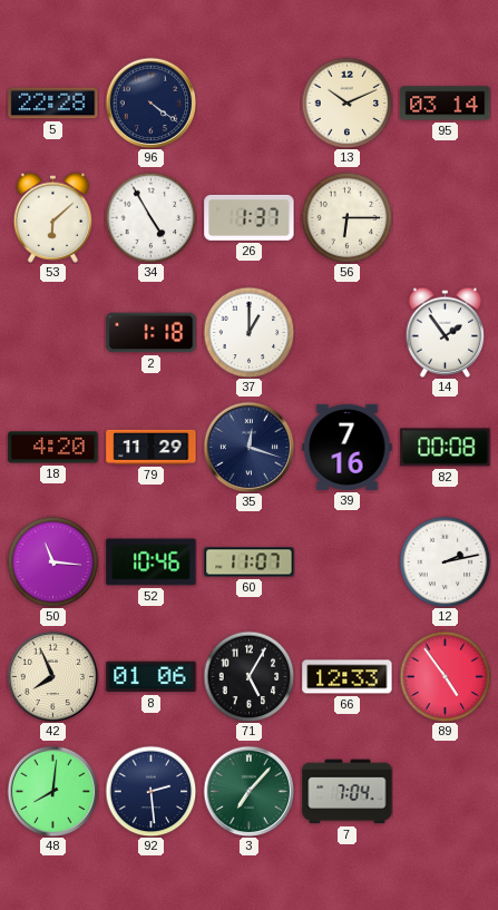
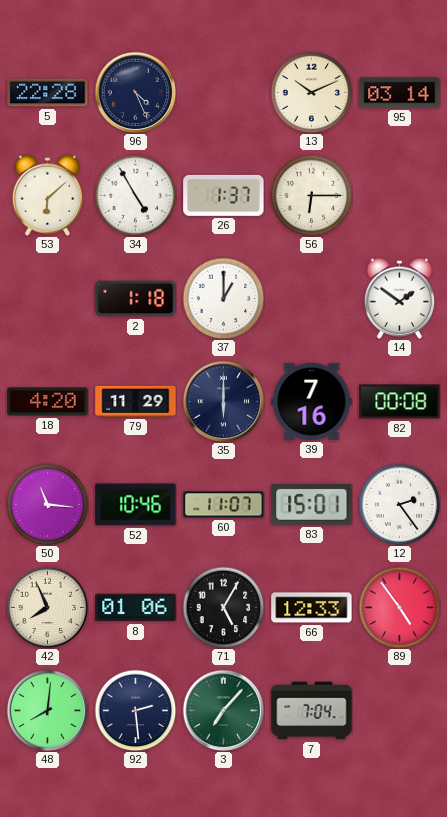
96: 4:21 -> 4:26
14: 1:54 -> 1:51
35: 12:18 -> 6:00
83: none -> 15:01
12: 2:13 -> 2:24
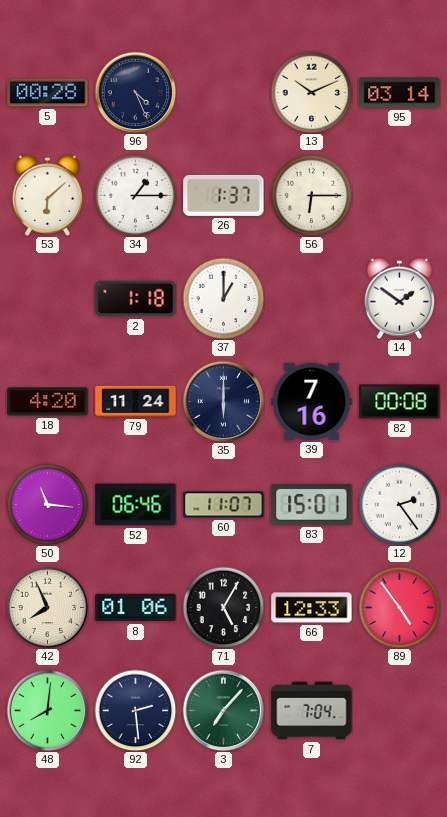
5: 22:28 -> 00:28
34: 4:55 -> 1:15
79: 11:29 -> 11:24
52: 10:46 -> 06:46
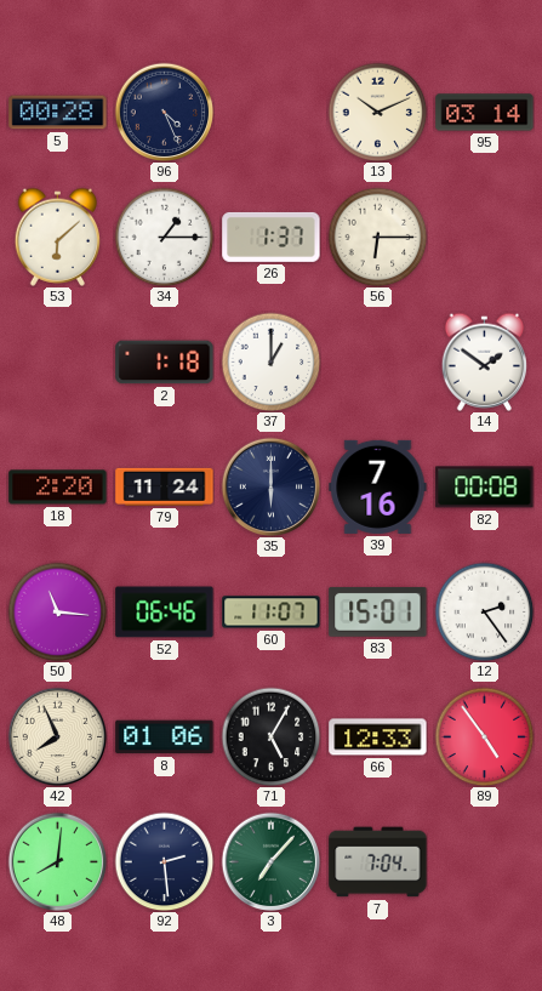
18: 4:20 -> 2:20
